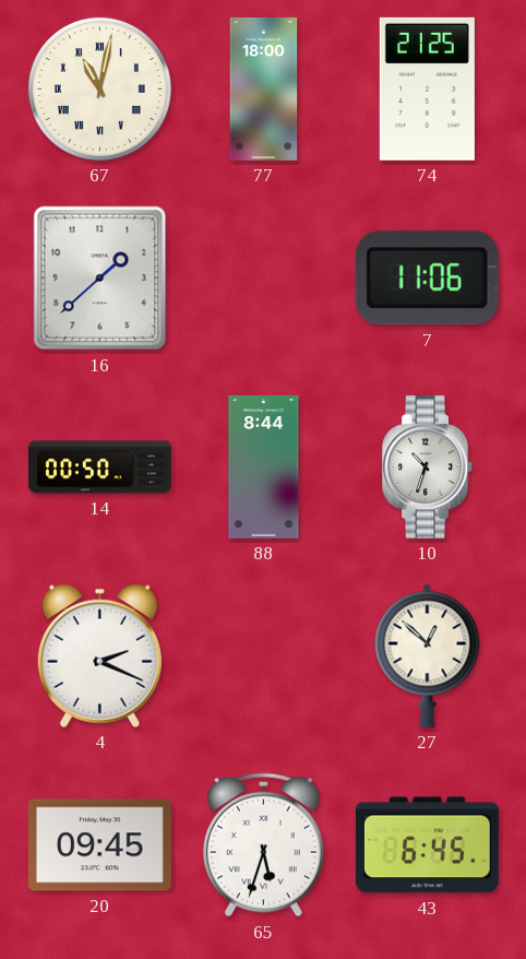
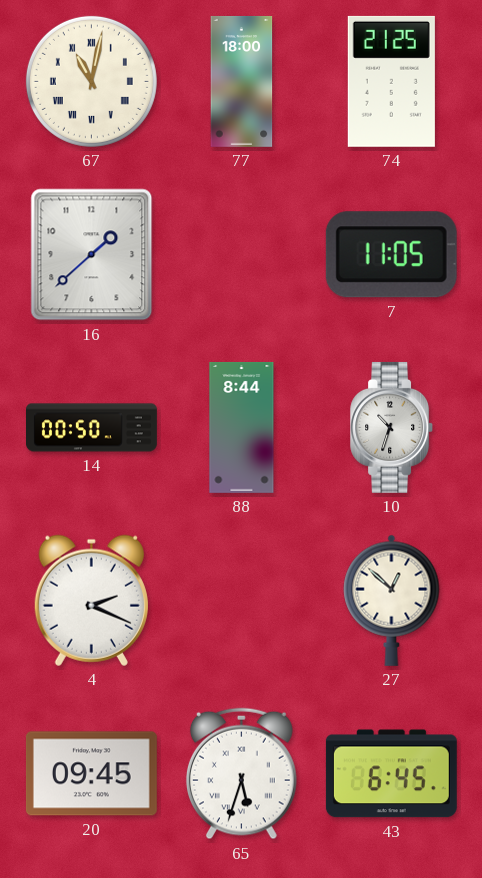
7: 11:06 -> 11:05
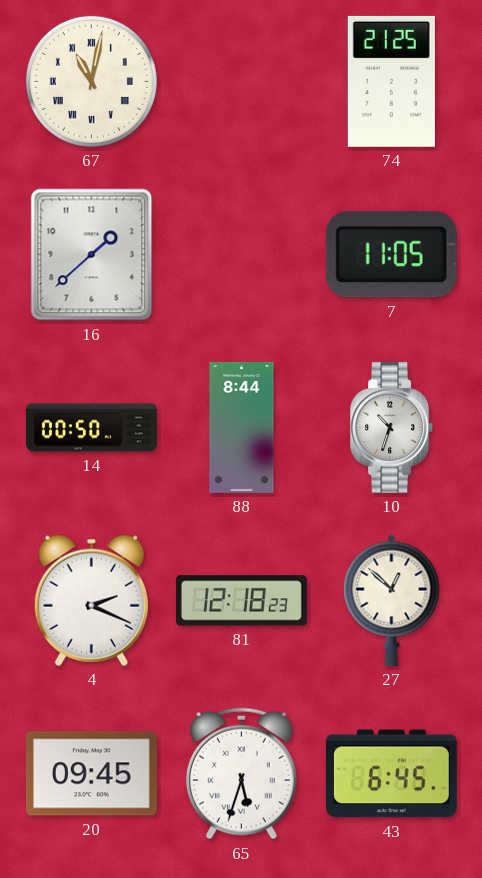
77: 18:00 -> none
81: none -> 12:18
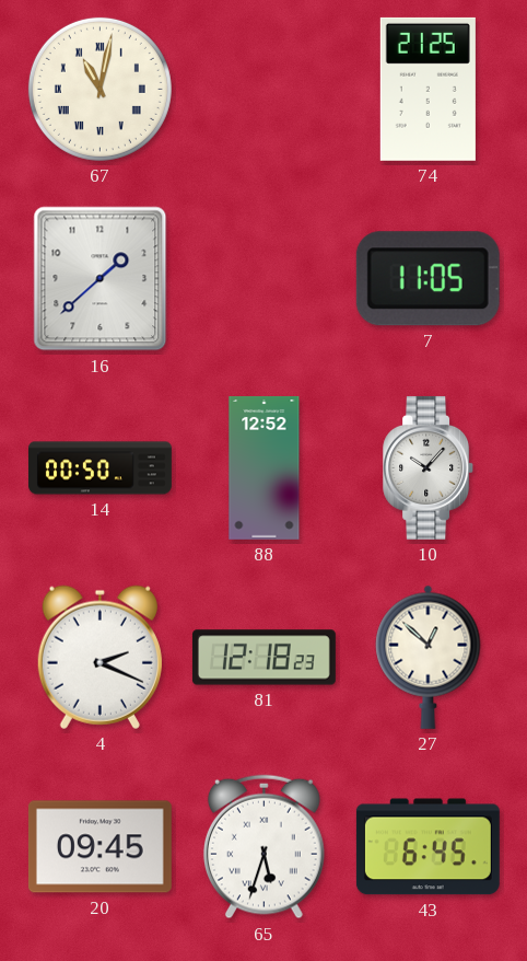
88: 8:44 -> 12:52
10: 10:33 -> 10:07
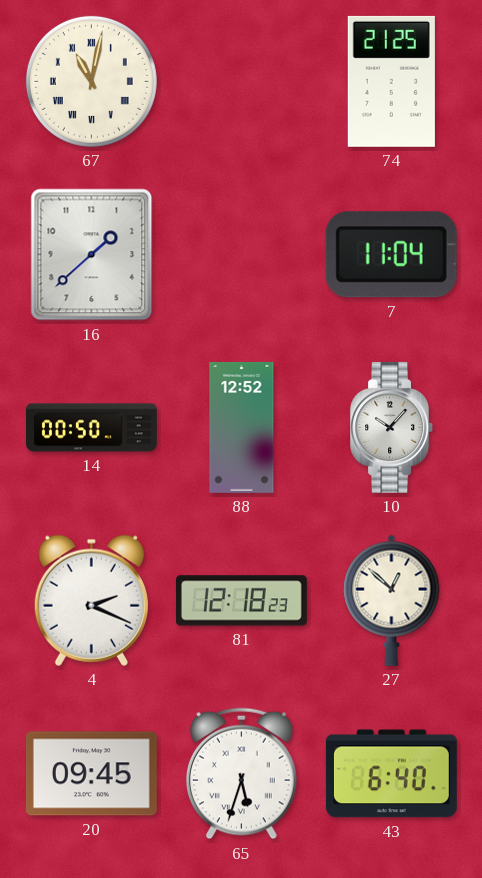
7: 11:05 -> 11:04
43: 6:45 -> 6:40
